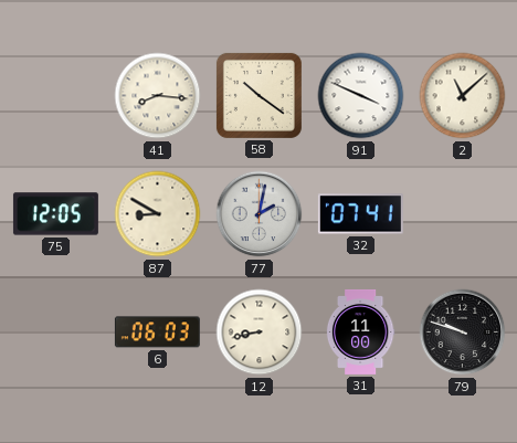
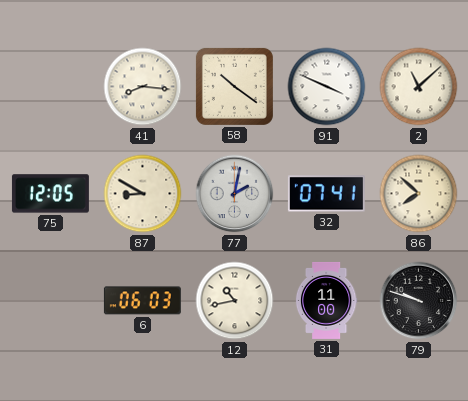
86: none -> 7:52
12: 8:43 -> 10:43
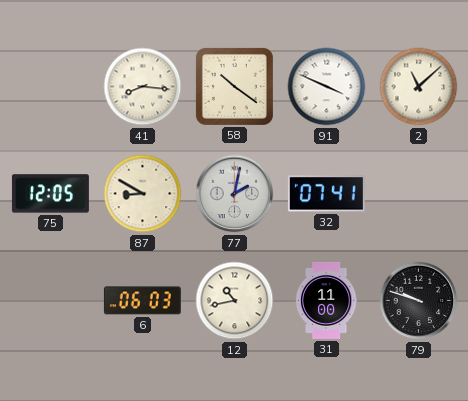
86: 7:52 -> none
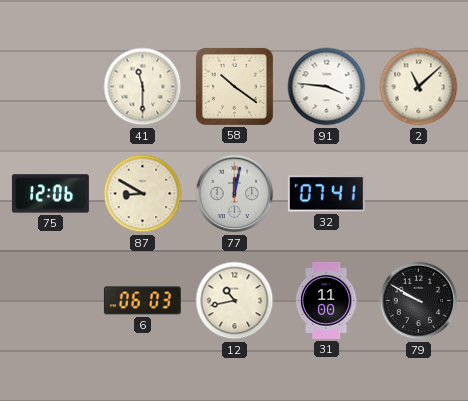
41: 8:16 -> 11:30
91: 3:49 -> 3:46
75: 12:05 -> 12:06
77: 2:02 -> 12:02
79: 9:48 -> 9:50
